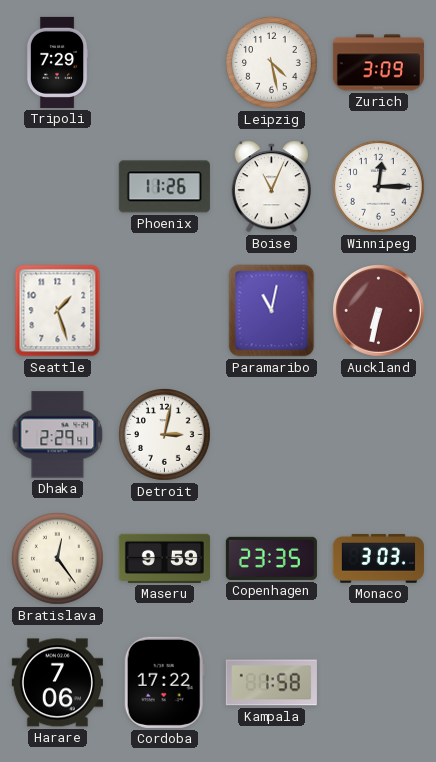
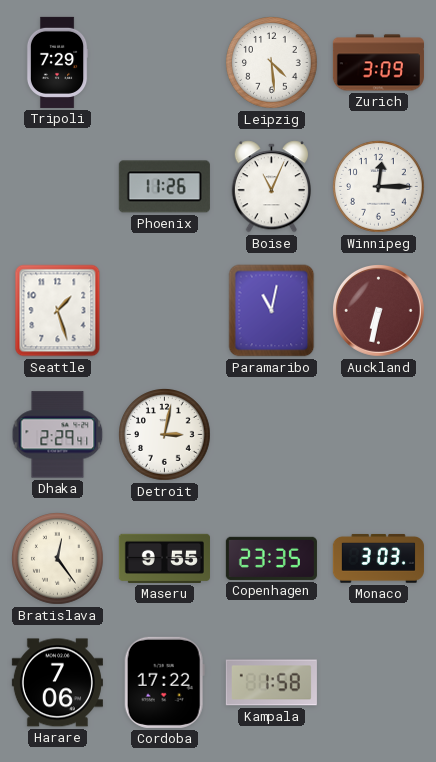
Leipzig: 4:28 -> 4:29
Maseru: 9:59 -> 9:55
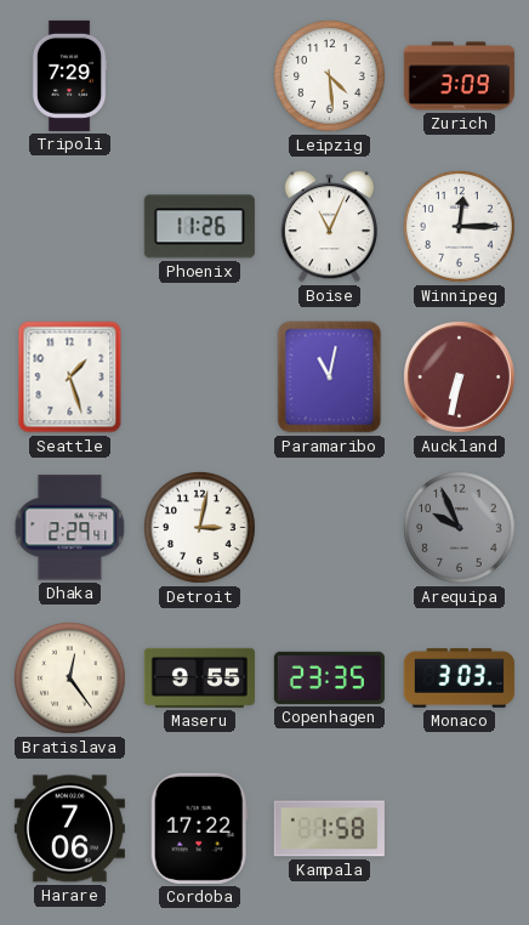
Arequipa: none -> 9:56
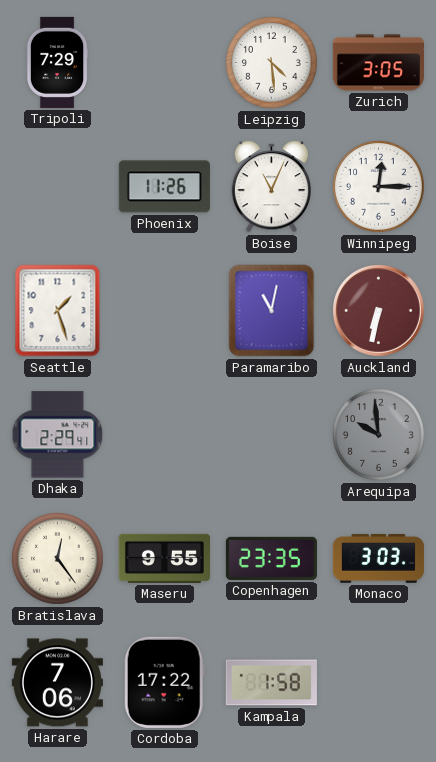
Zurich: 3:09 -> 3:05
Detroit: 3:02 -> none
Arequipa: 9:56 -> 9:59
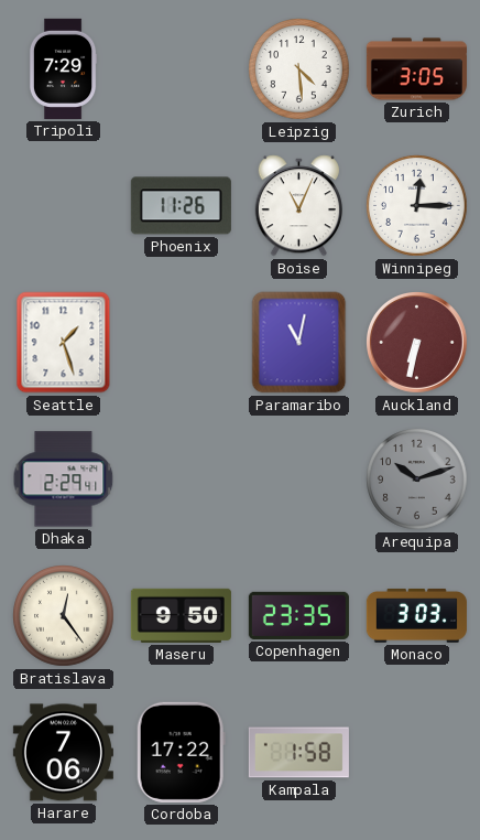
Arequipa: 9:59 -> 10:12
Maseru: 9:55 -> 9:50
